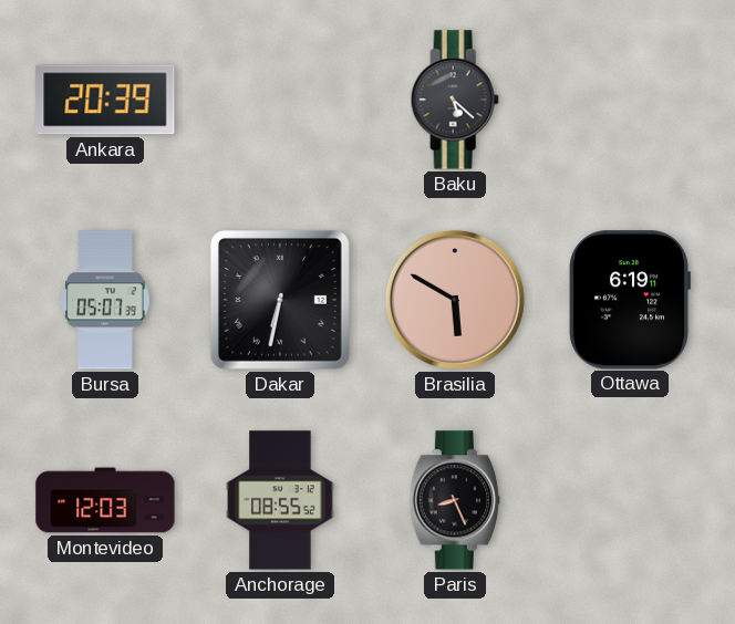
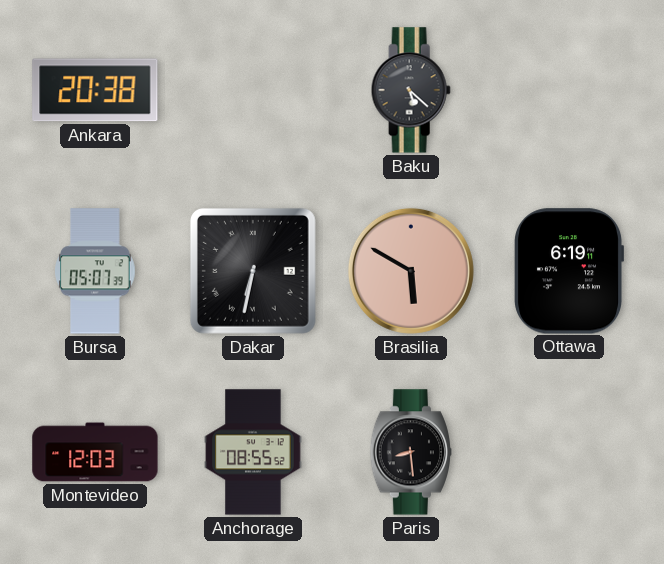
Ankara: 20:39 -> 20:38
Paris: 8:26 -> 8:29
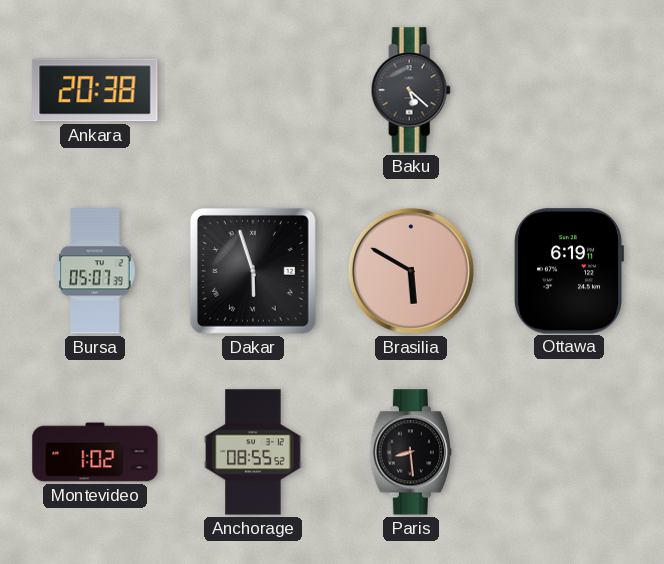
Dakar: 6:32 -> 5:57
Montevideo: 12:03 -> 1:02
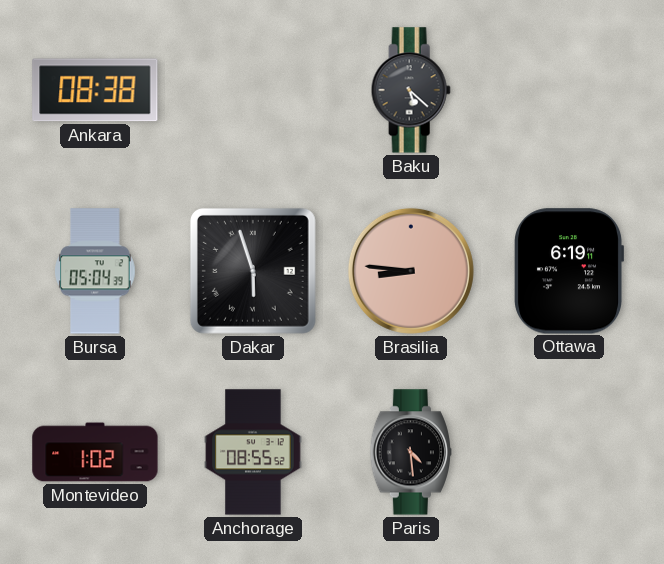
Ankara: 20:38 -> 08:38
Bursa: 05:07 -> 05:04
Brasilia: 5:50 -> 8:46
Paris: 8:29 -> 4:29
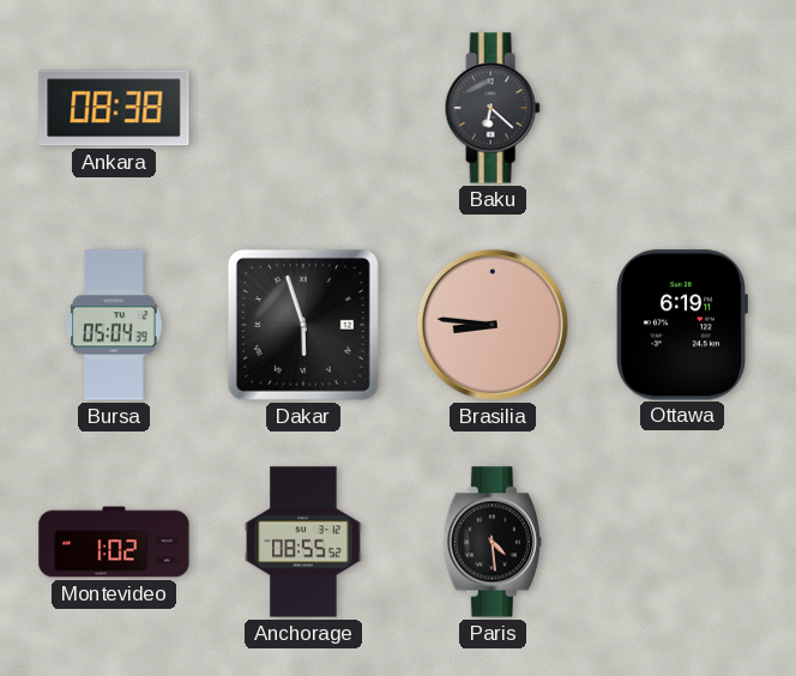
Baku: 5:22 -> 6:22
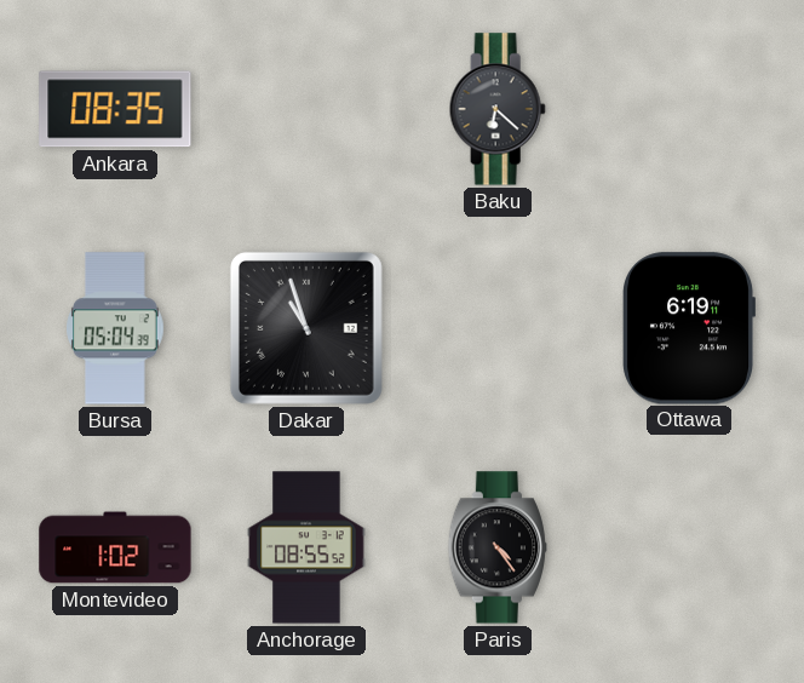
Ankara: 08:38 -> 08:35
Dakar: 5:57 -> 10:57
Brasilia: 8:46 -> none
Paris: 4:29 -> 4:24
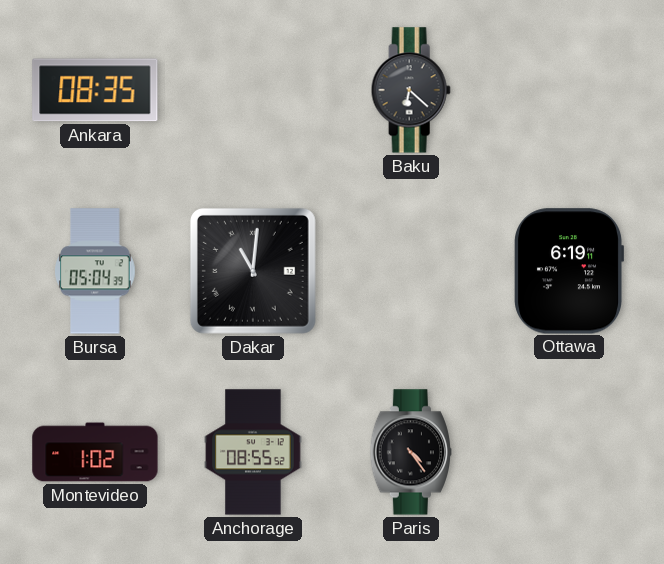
Dakar: 10:57 -> 11:01
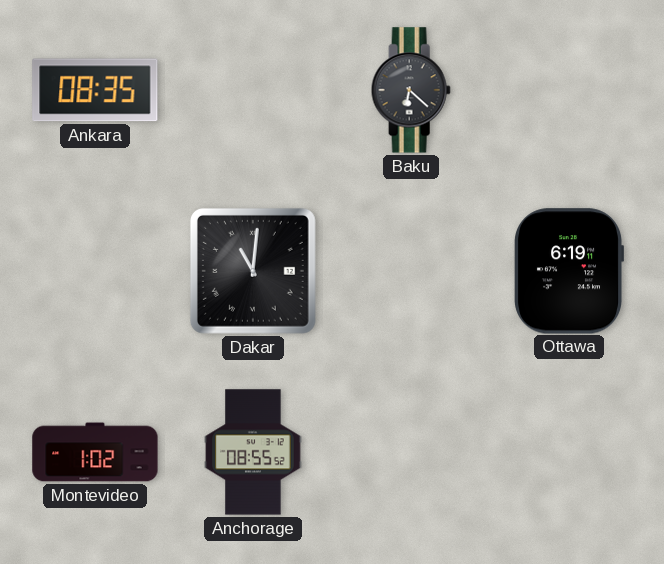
Bursa: 05:04 -> none
Paris: 4:24 -> none
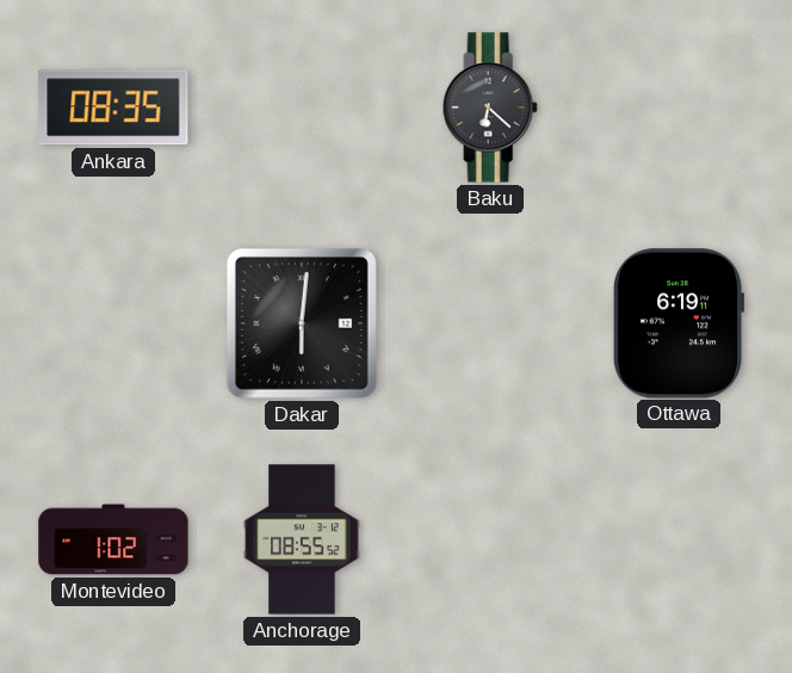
Dakar: 11:01 -> 6:01
